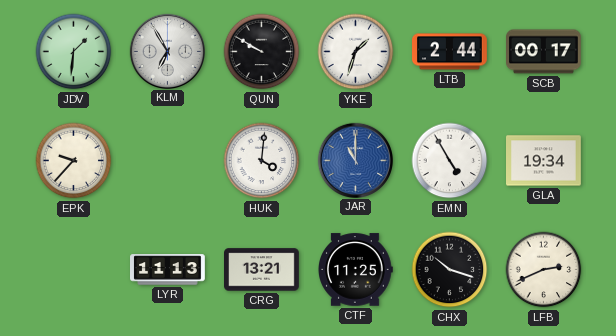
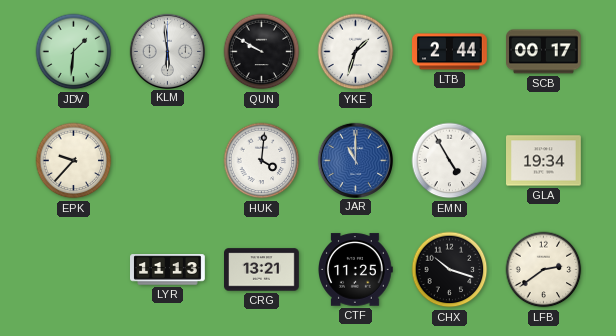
KLM: 6:55 -> 5:59
LFB: 2:41 -> 2:39
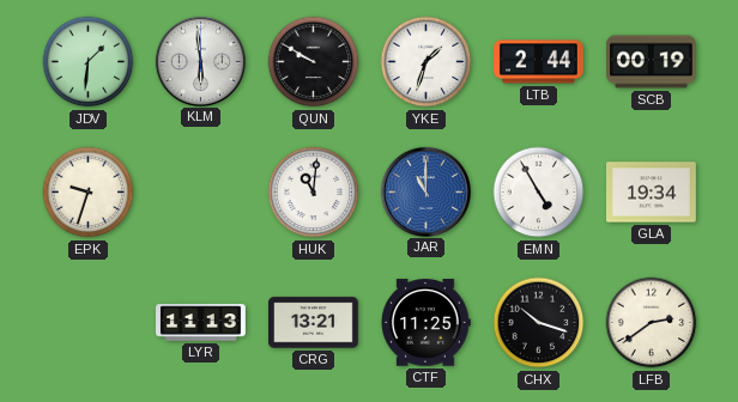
SCB: 00:17 -> 00:19
EPK: 9:37 -> 9:33
HUK: 4:01 -> 11:01
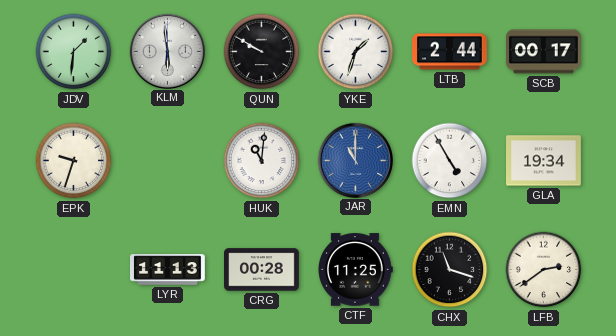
SCB: 00:19 -> 00:17
CRG: 13:21 -> 00:28
CHX: 10:18 -> 11:18
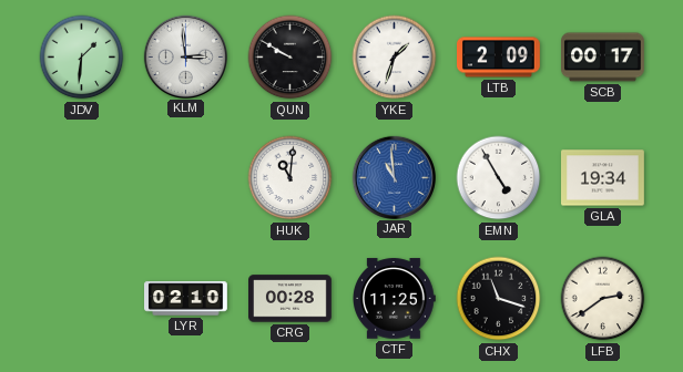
KLM: 5:59 -> 2:59
LTB: 2:44 -> 2:09
EPK: 9:33 -> none
JAR: 11:00 -> 10:59
LYR: 11:13 -> 02:10
